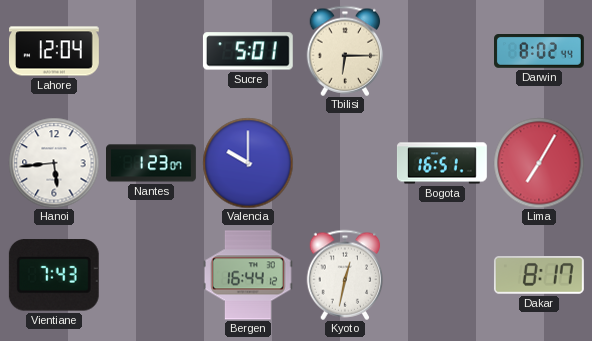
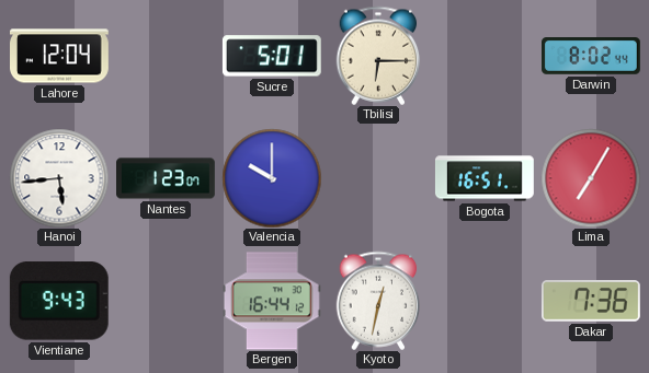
Vientiane: 7:43 -> 9:43
Dakar: 8:17 -> 7:36
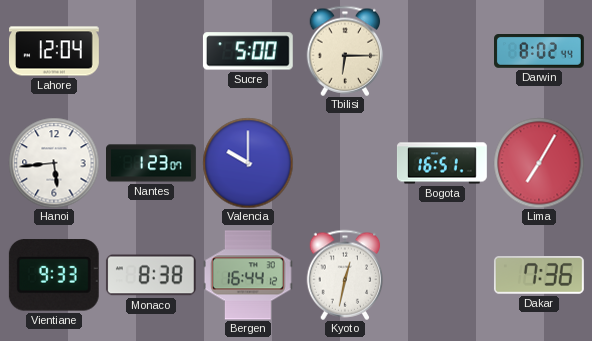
Sucre: 5:01 -> 5:00
Vientiane: 9:43 -> 9:33
Monaco: none -> 8:38
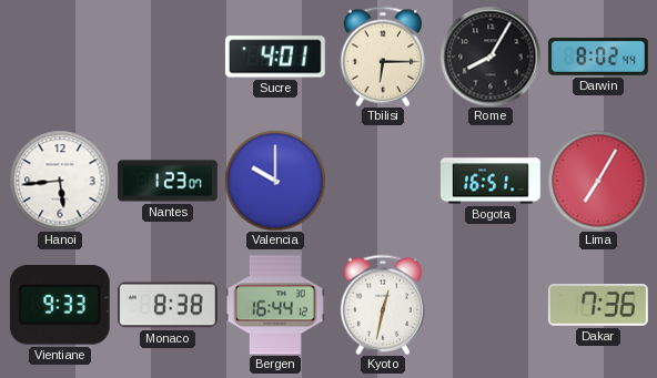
Lahore: 12:04 -> none
Sucre: 5:00 -> 4:01
Rome: none -> 8:05
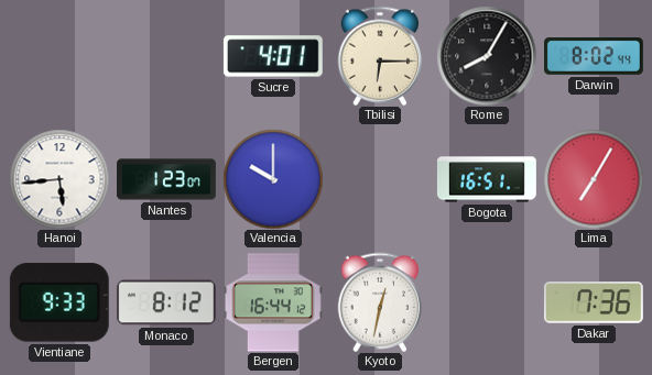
Monaco: 8:38 -> 8:12
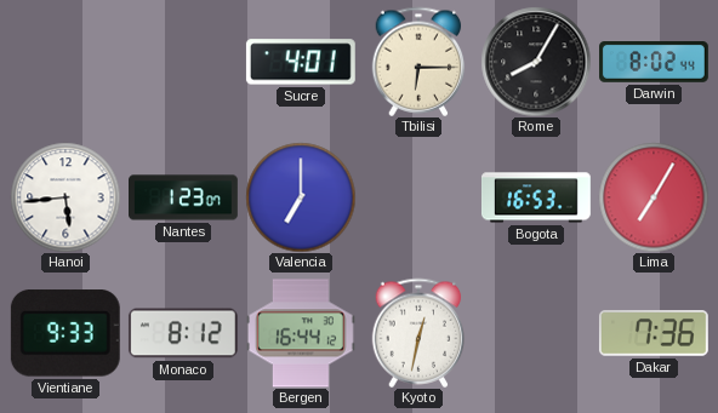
Valencia: 10:00 -> 7:00
Bogota: 16:51 -> 16:53
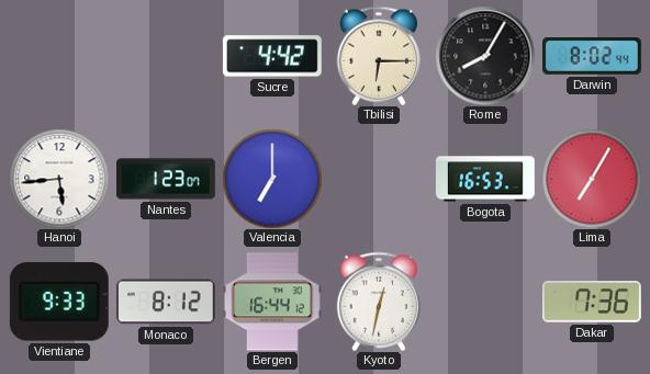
Sucre: 4:01 -> 4:42
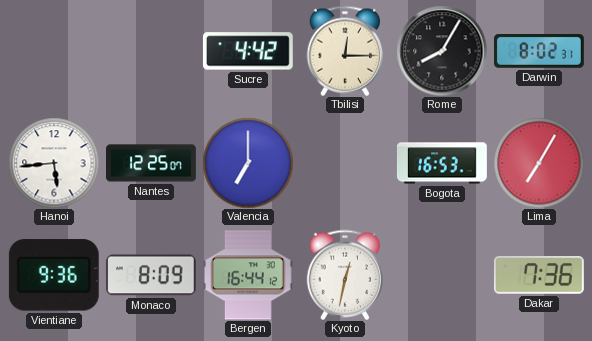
Tbilisi: 6:15 -> 12:15
Darwin: 8:02:44 -> 8:02:31
Nantes: 1:23 -> 12:25
Vientiane: 9:33 -> 9:36
Monaco: 8:12 -> 8:09
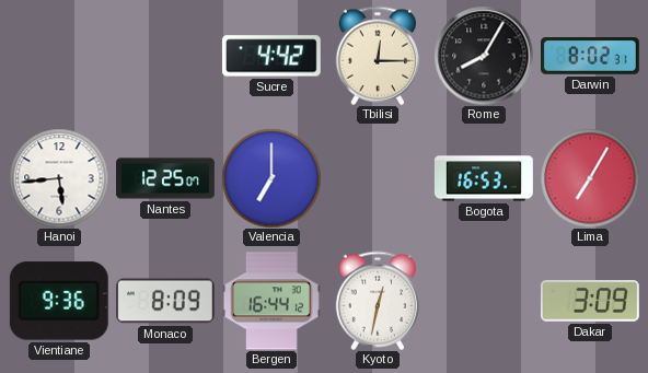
Dakar: 7:36 -> 3:09
